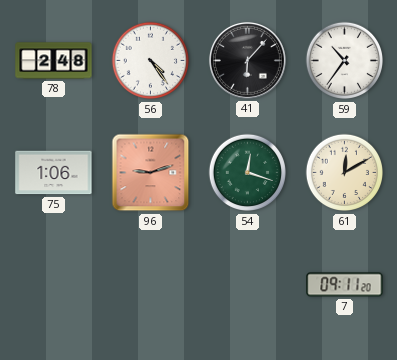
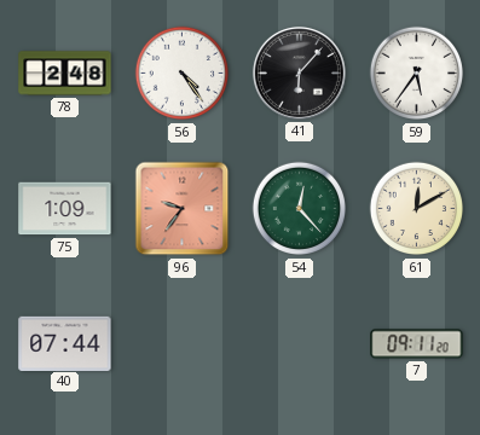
59: 10:36 -> 5:36
75: 1:06 -> 1:09
96: 9:12 -> 9:36
54: 12:18 -> 12:23
40: none -> 07:44
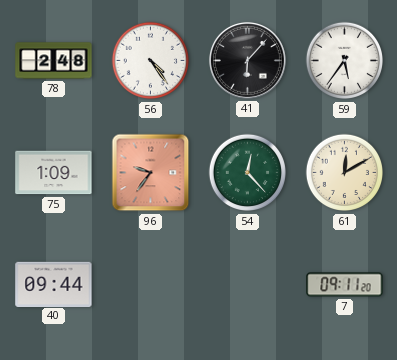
40: 07:44 -> 09:44
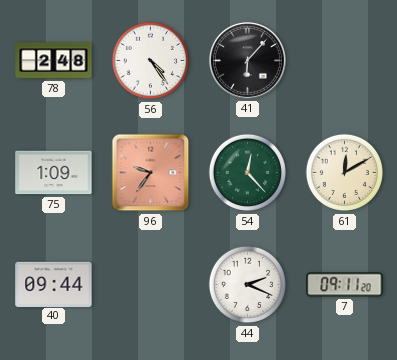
59: 5:36 -> none
44: none -> 2:19
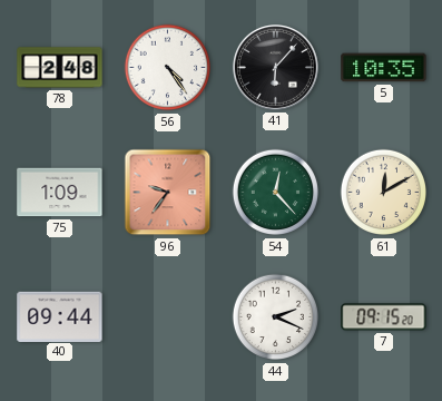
5: none -> 10:35
7: 09:11 -> 09:15
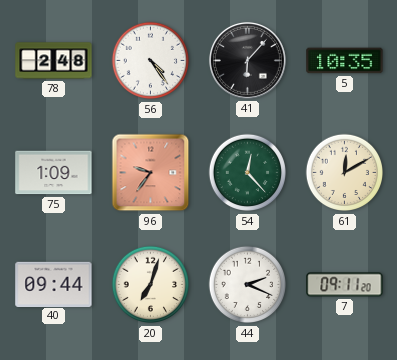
20: none -> 7:03
7: 09:15 -> 09:11
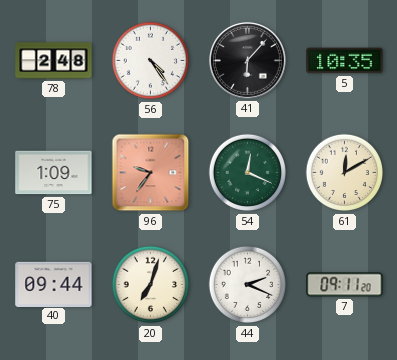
54: 12:23 -> 12:19
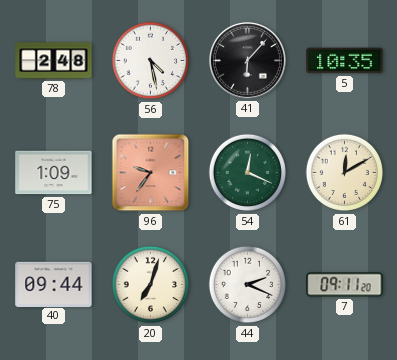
56: 4:24 -> 4:28
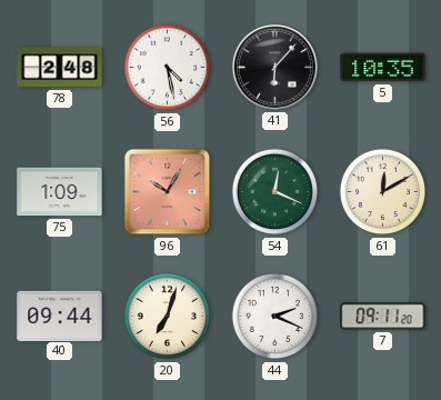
96: 9:36 -> 10:05
